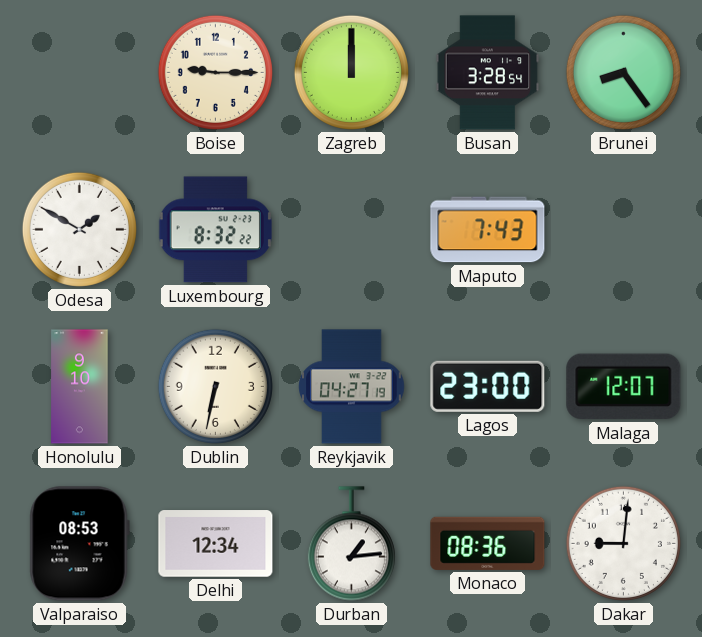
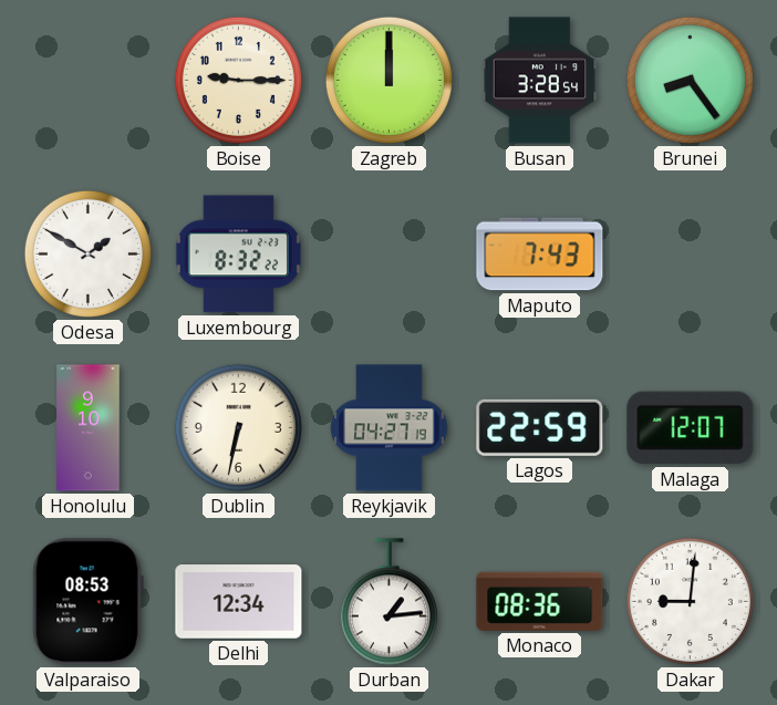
Lagos: 23:00 -> 22:59
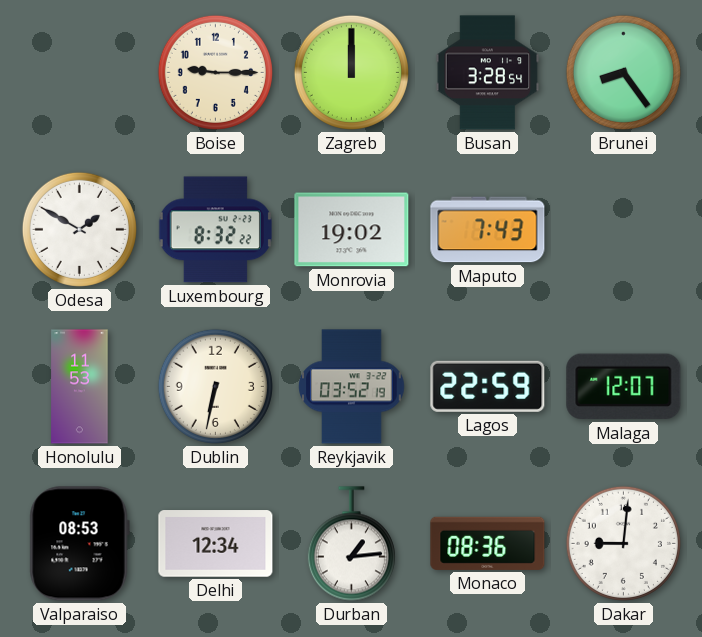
Monrovia: none -> 19:02
Honolulu: 9:10 -> 11:53
Reykjavik: 04:27 -> 03:52
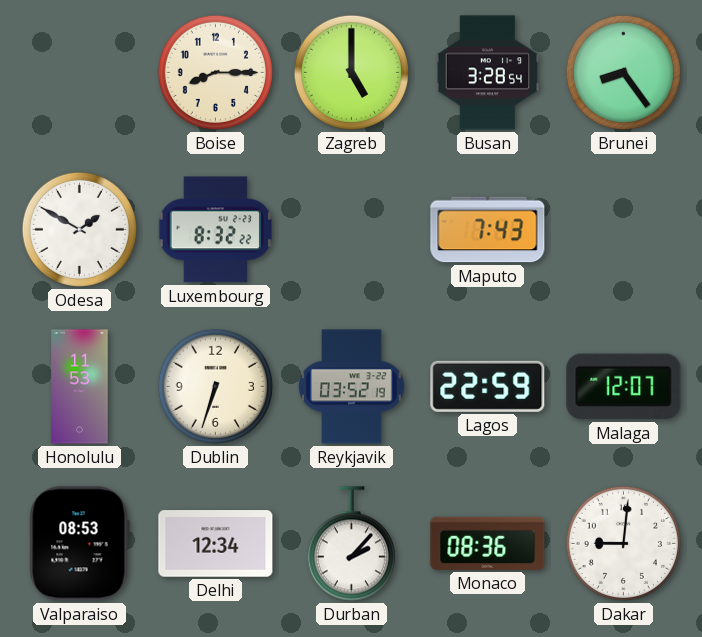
Boise: 9:15 -> 8:15
Zagreb: 12:00 -> 5:00
Monrovia: 19:02 -> none
Dublin: 6:32 -> 6:33
Durban: 1:14 -> 2:07
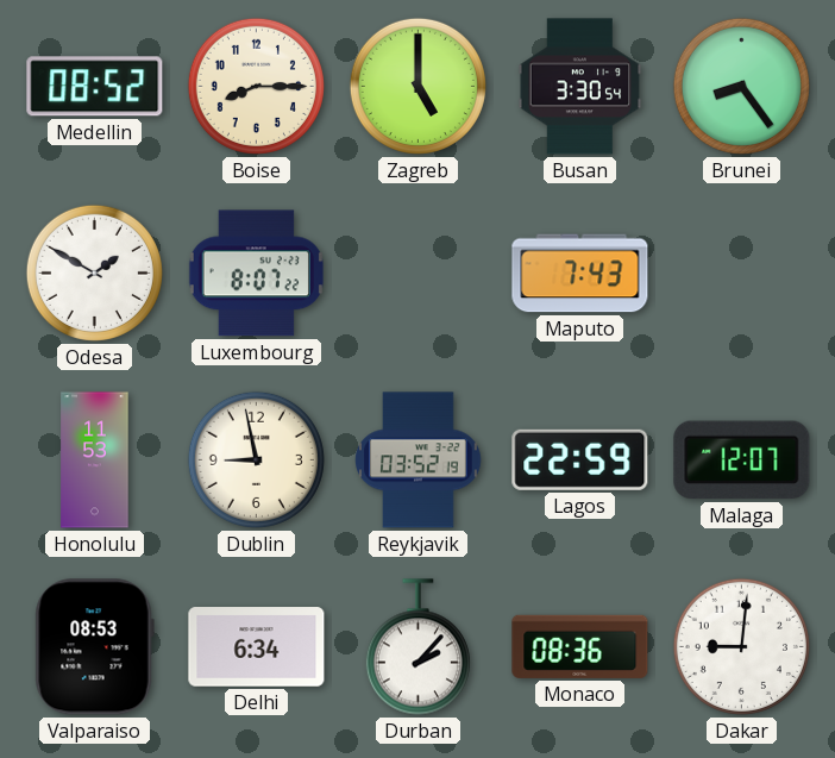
Medellin: none -> 08:52
Busan: 3:28 -> 3:30
Luxembourg: 8:32 -> 8:07
Dublin: 6:33 -> 8:58
Delhi: 12:34 -> 6:34
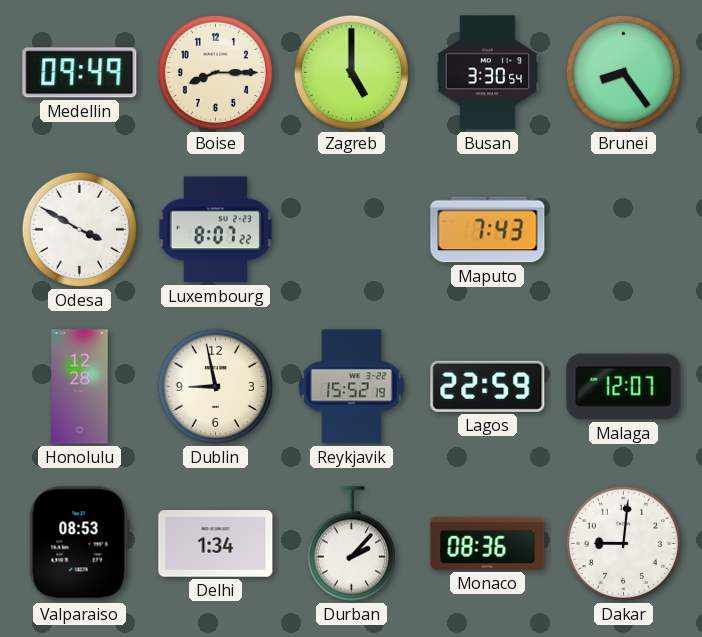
Medellin: 08:52 -> 09:49
Odesa: 1:50 -> 3:50
Honolulu: 11:53 -> 12:28
Reykjavik: 03:52 -> 15:52
Delhi: 6:34 -> 1:34
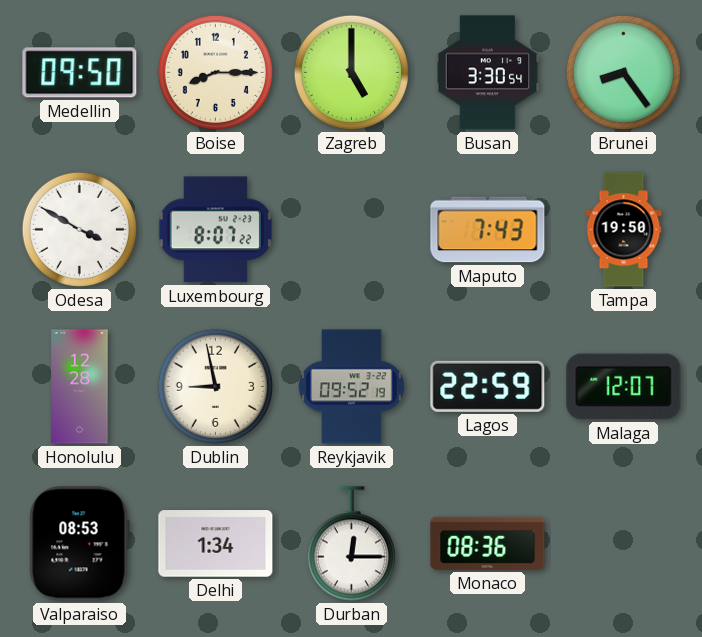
Medellin: 09:49 -> 09:50
Tampa: none -> 19:50
Reykjavik: 15:52 -> 09:52
Durban: 2:07 -> 12:15
Dakar: 9:01 -> none
